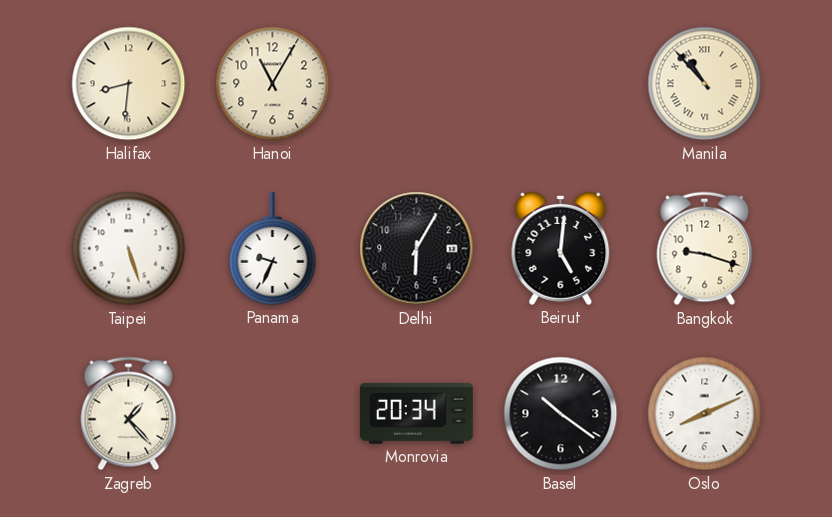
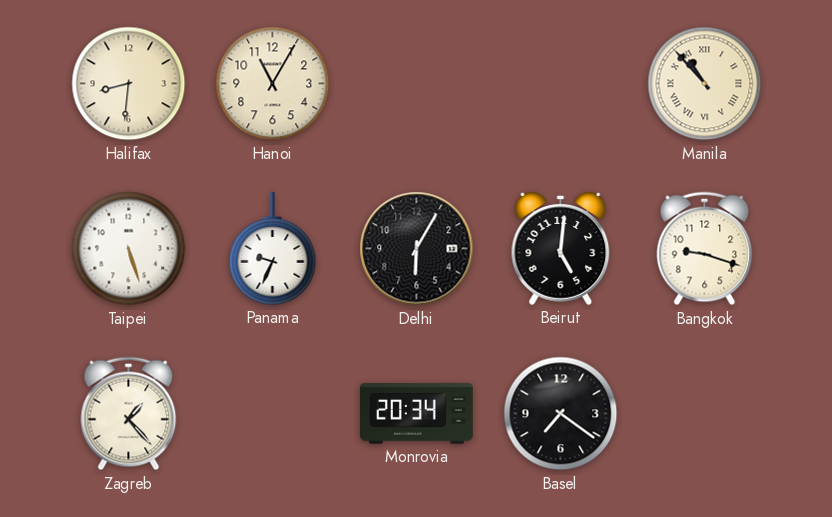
Basel: 10:21 -> 7:21
Oslo: 8:11 -> none
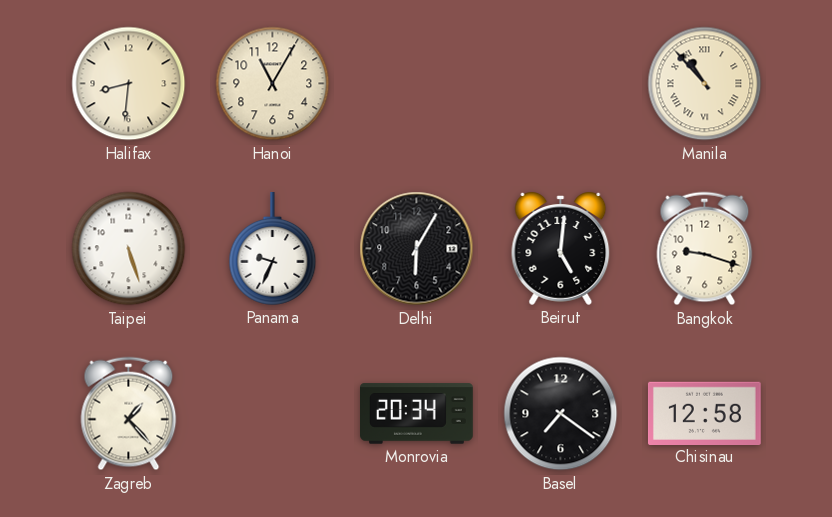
Chisinau: none -> 12:58
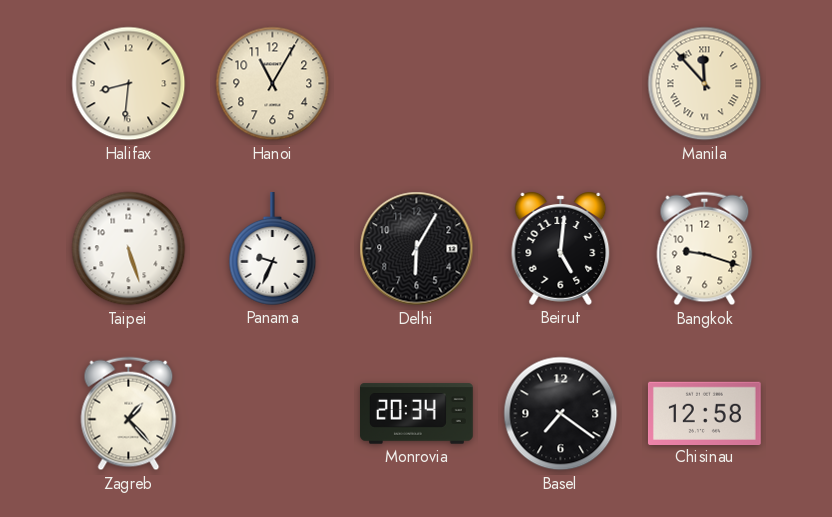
Manila: 10:53 -> 11:53
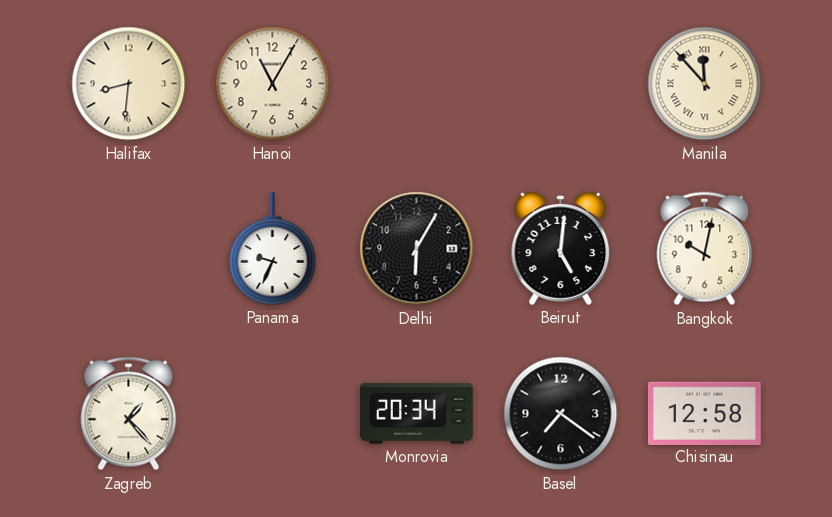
Taipei: 5:27 -> none
Bangkok: 9:18 -> 10:02
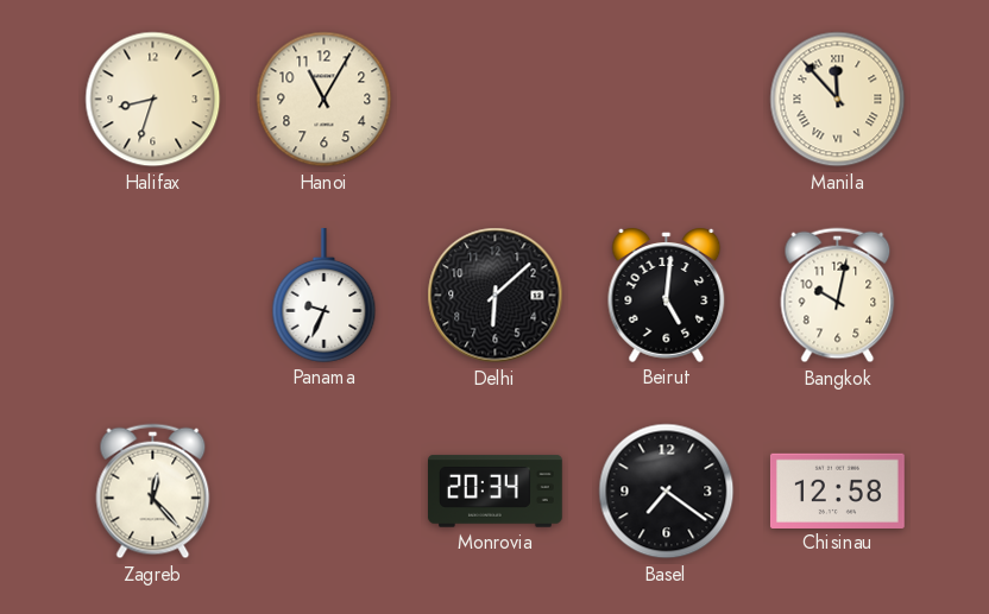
Halifax: 8:31 -> 8:33
Delhi: 6:05 -> 6:08
Zagreb: 1:23 -> 12:23
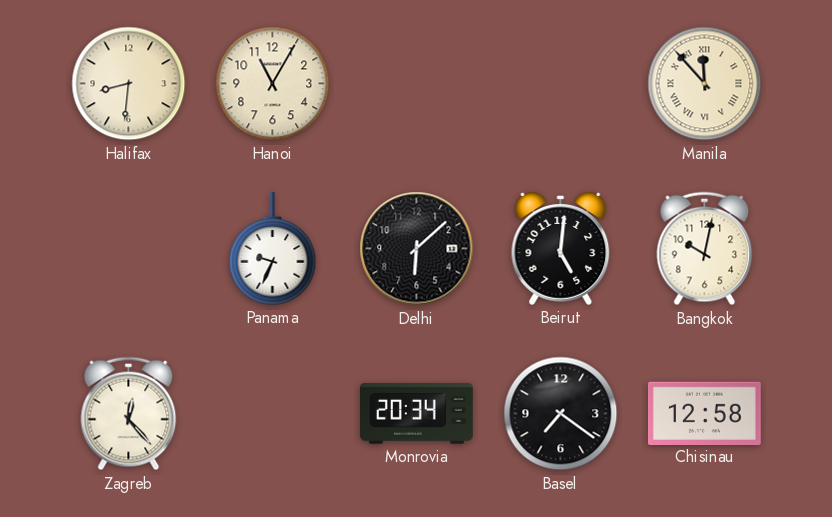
Halifax: 8:33 -> 8:31
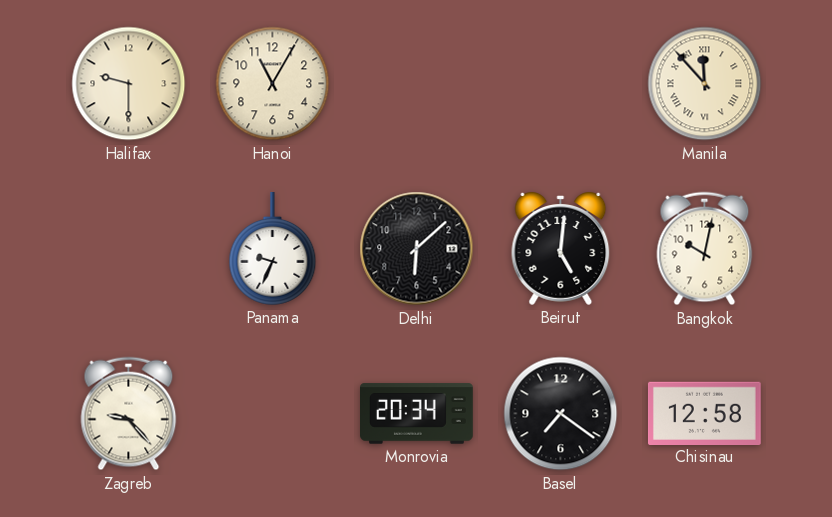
Halifax: 8:31 -> 9:30
Zagreb: 12:23 -> 9:23
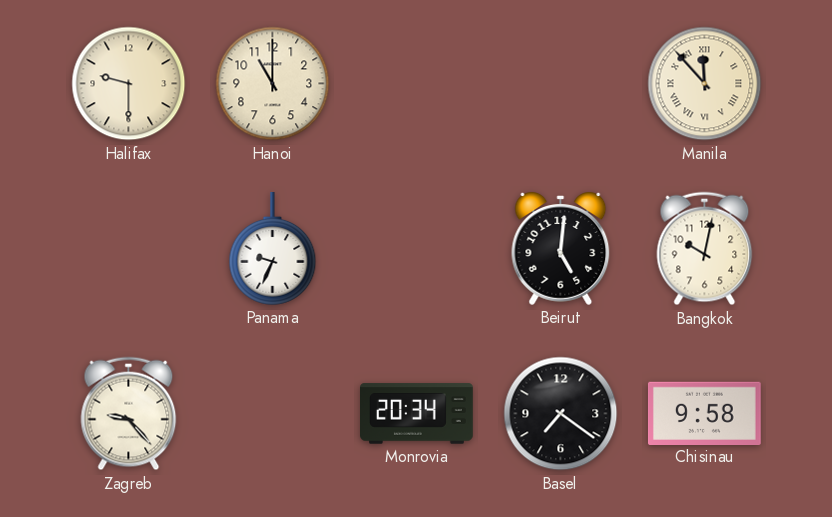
Hanoi: 11:05 -> 11:00
Delhi: 6:08 -> none
Chisinau: 12:58 -> 9:58
